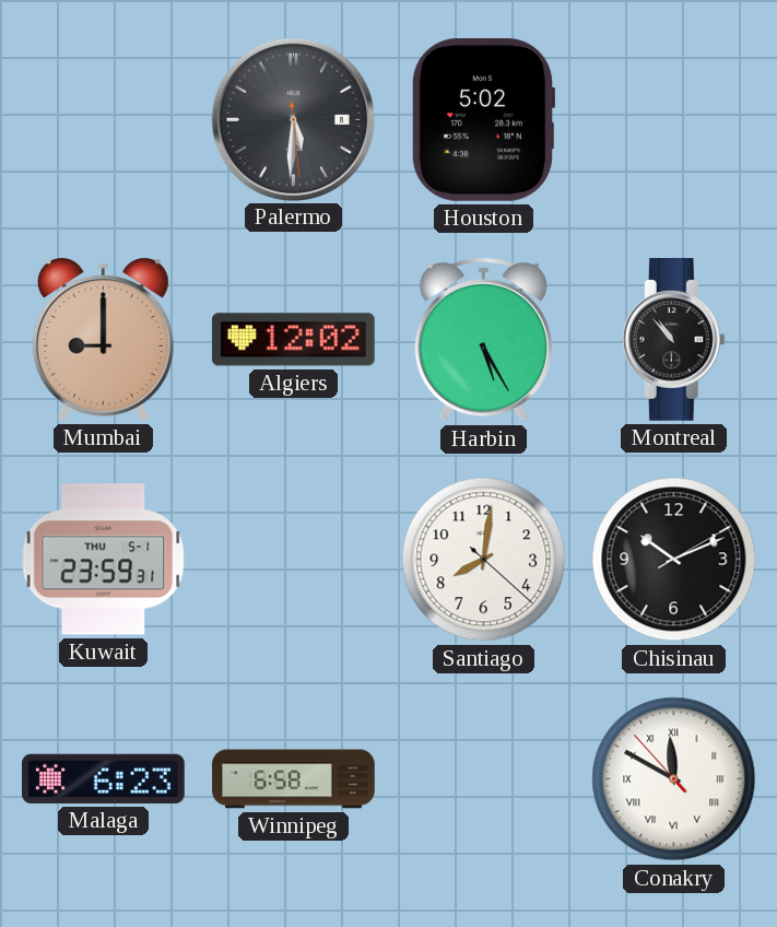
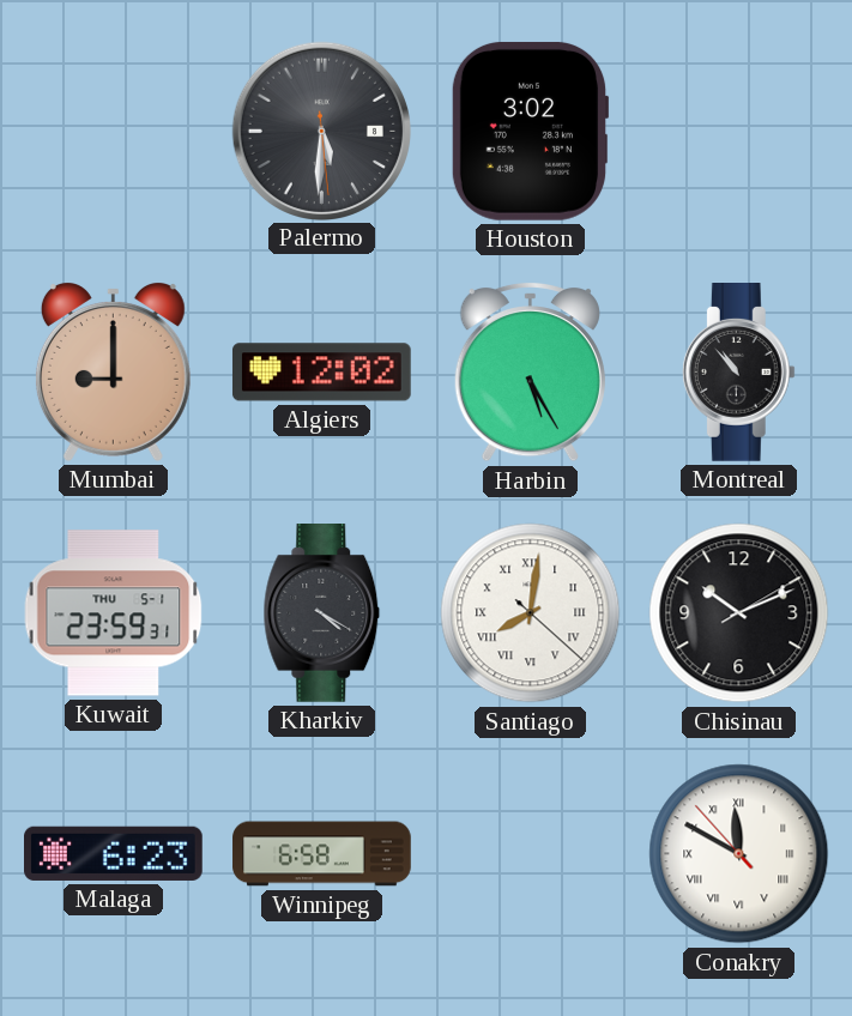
Houston: 5:02 -> 3:02
Kharkiv: none -> 4:20
Santiago numerals: Arabic -> Roman
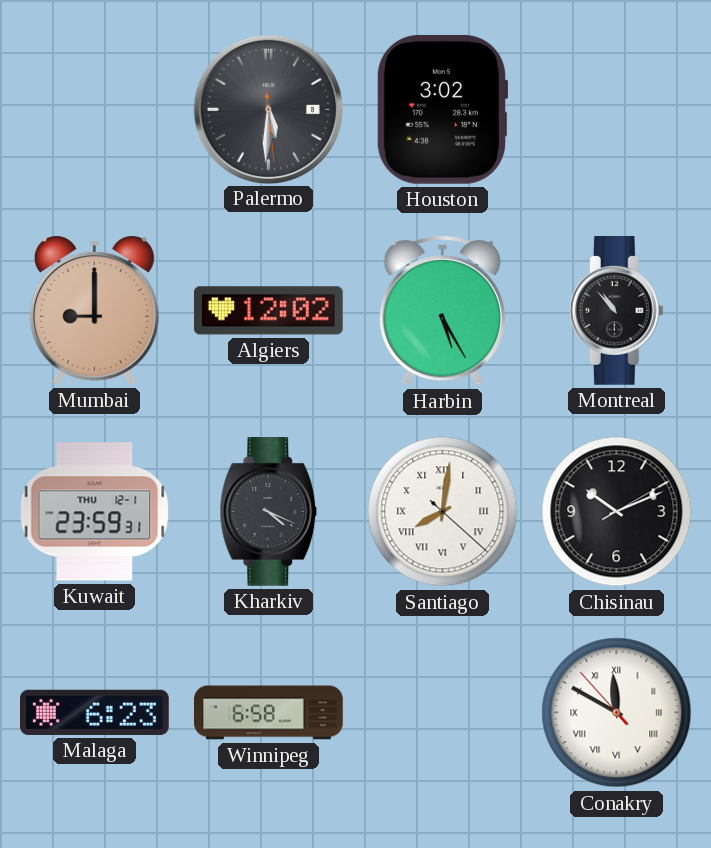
Kuwait date: THU 5-1 -> THU 12-1
Kharkiv: 4:20 -> 4:19
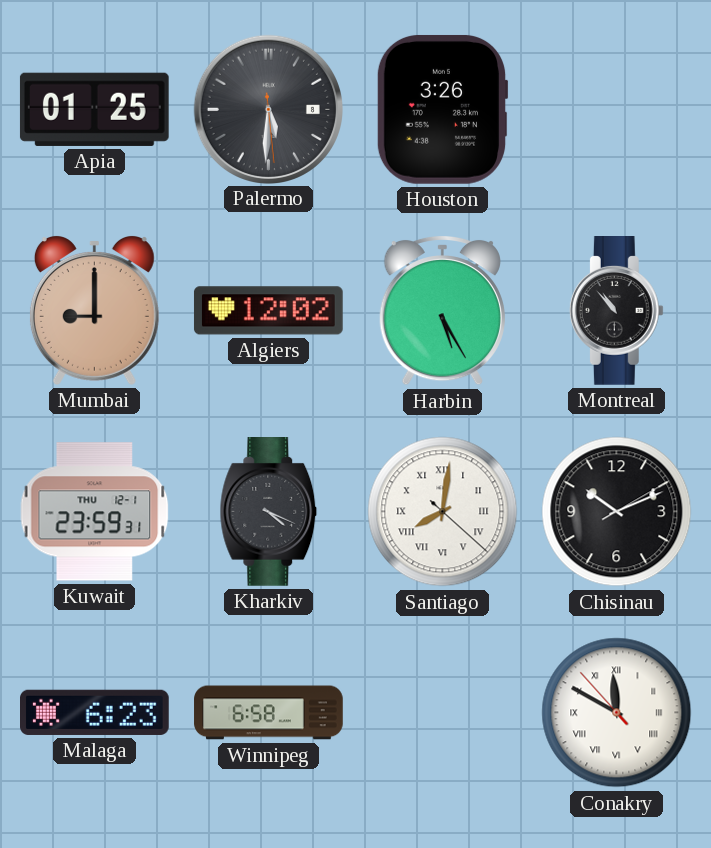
Apia: none -> 01:25
Houston: 3:02 -> 3:26
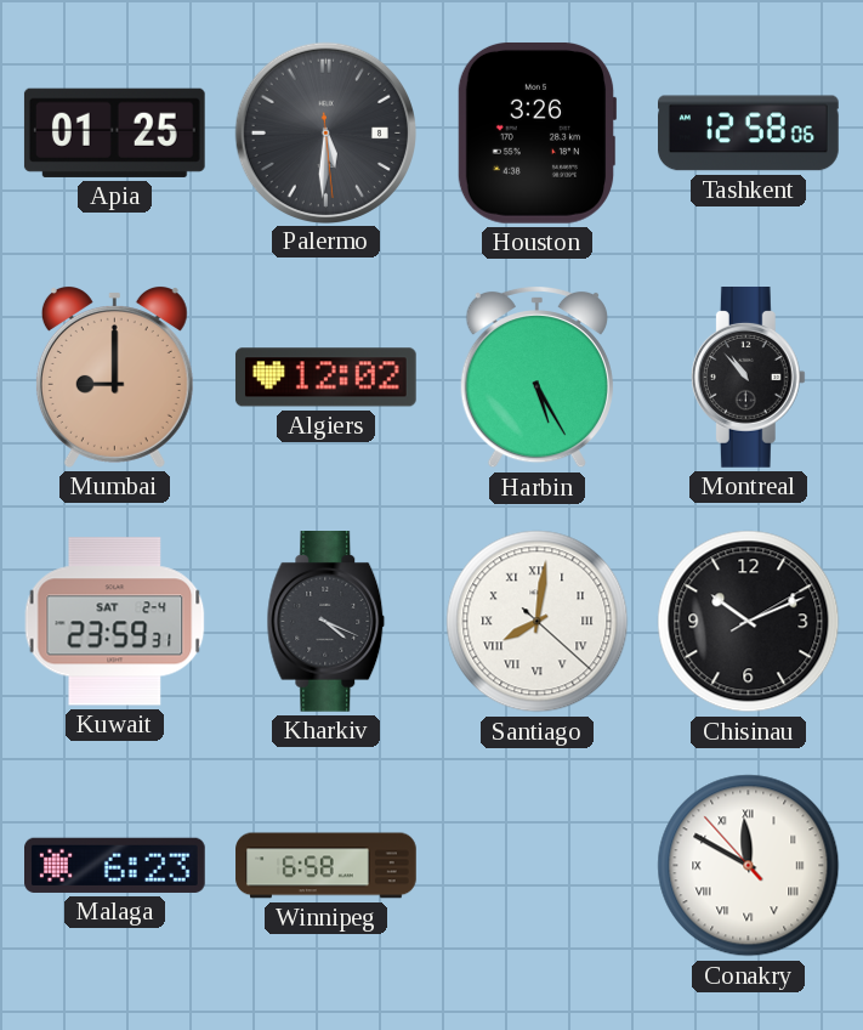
Tashkent: none -> 12:58
Kuwait date: THU 12-1 -> SAT 2-4
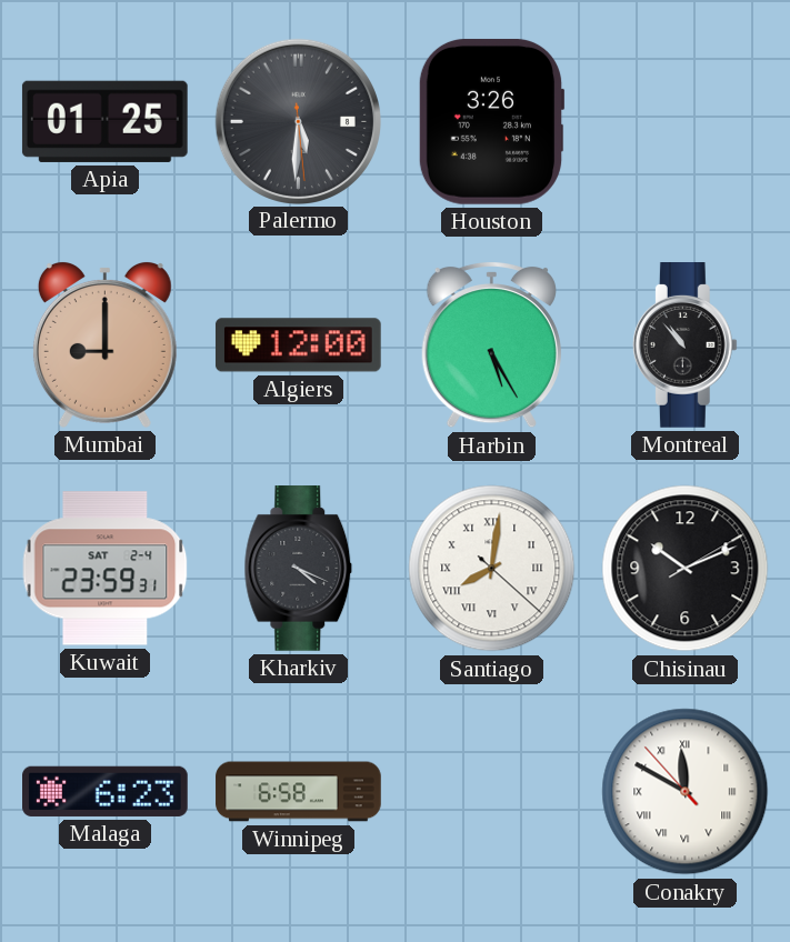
Tashkent: 12:58 -> none
Algiers: 12:02 -> 12:00
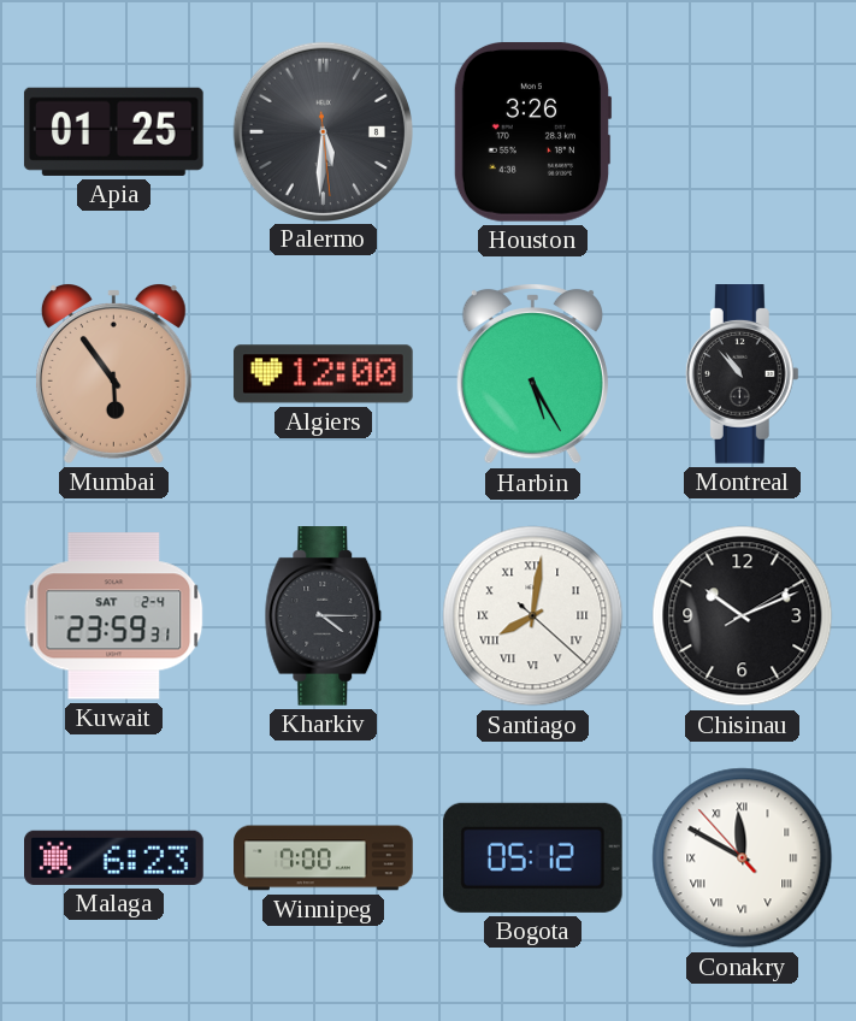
Mumbai: 9:00 -> 5:54
Kharkiv: 4:19 -> 4:15
Winnipeg: 6:58 -> 7:00
Bogota: none -> 05:12
